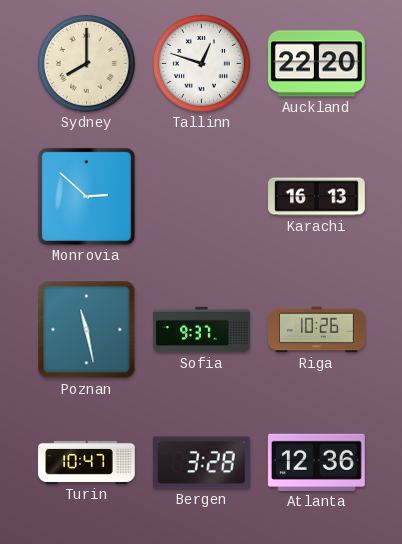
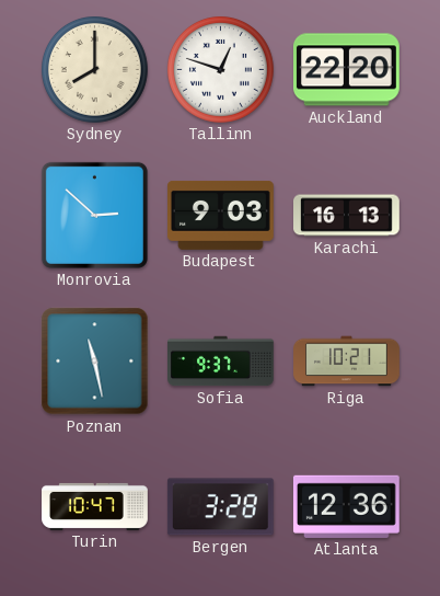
Budapest: none -> 9:03
Riga: 10:26 -> 10:21
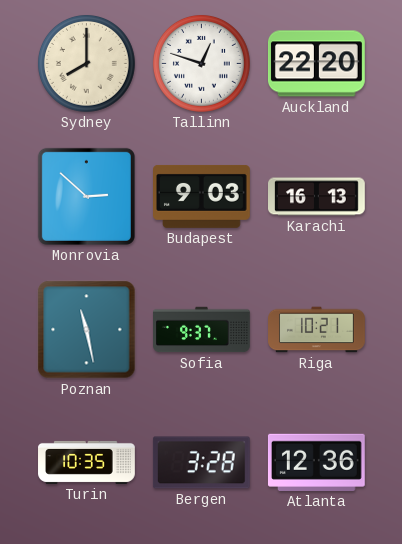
Turin: 10:47 -> 10:35
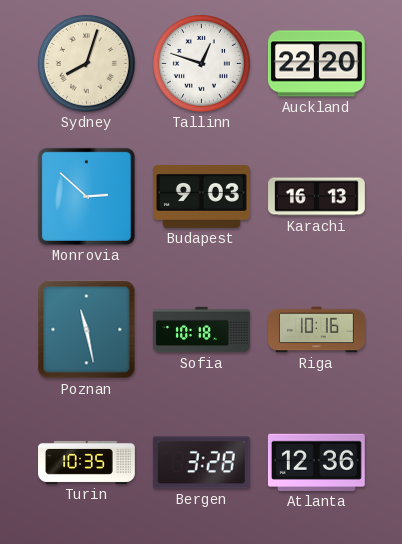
Sydney: 8:00 -> 8:03
Sofia: 9:37 -> 10:18
Riga: 10:21 -> 10:16
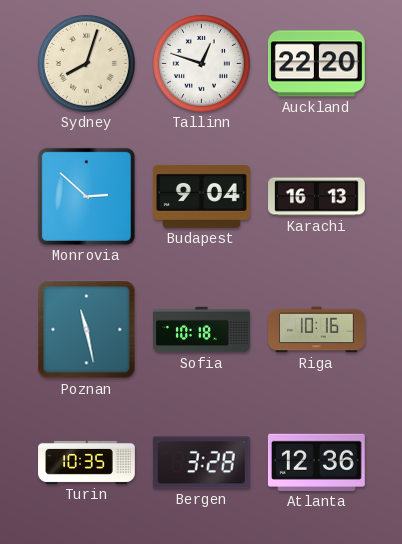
Budapest: 9:03 -> 9:04
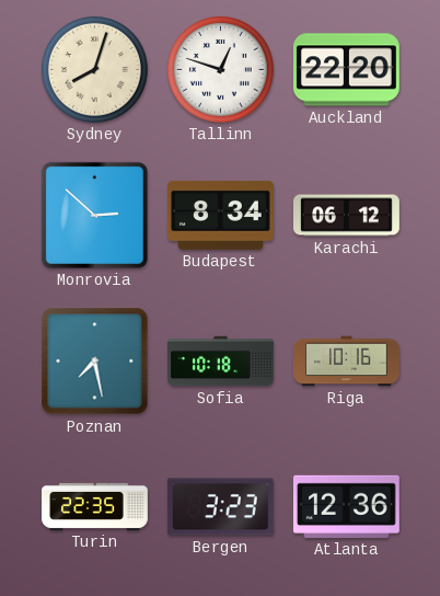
Budapest: 9:04 -> 8:34
Karachi: 16:13 -> 06:12
Poznan: 11:28 -> 7:28
Turin: 10:35 -> 22:35
Bergen: 3:28 -> 3:23
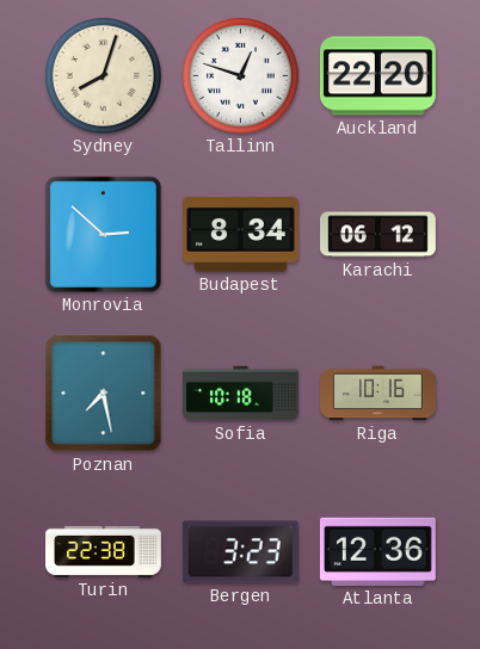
Turin: 22:35 -> 22:38
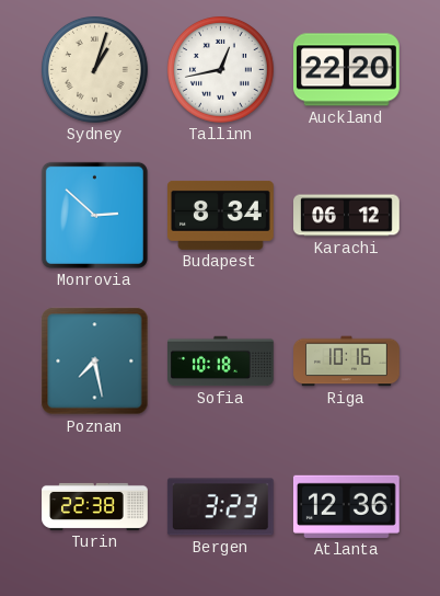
Sydney: 8:03 -> 1:03
Tallinn: 12:48 -> 12:43
